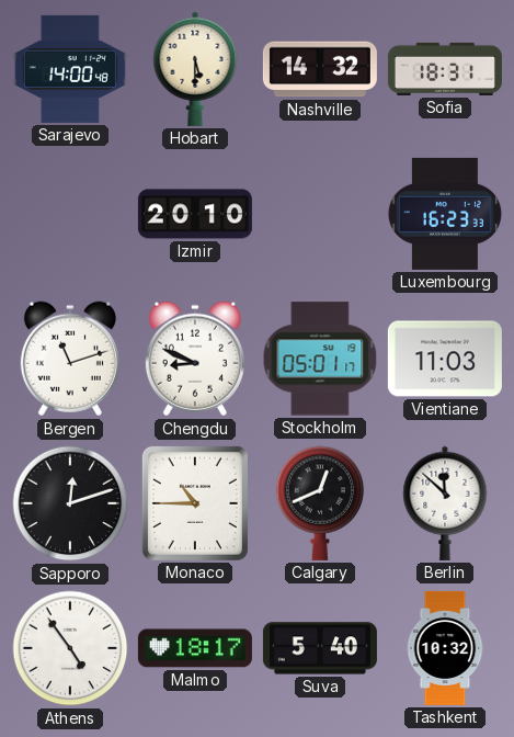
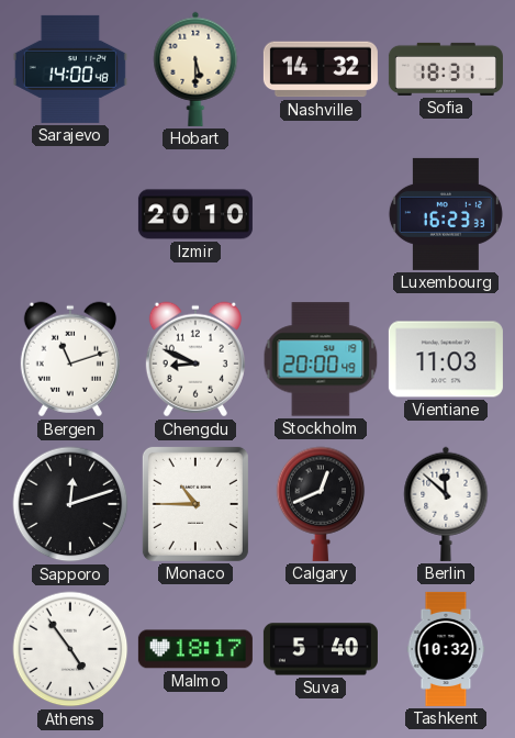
Stockholm: 05:01 -> 20:00
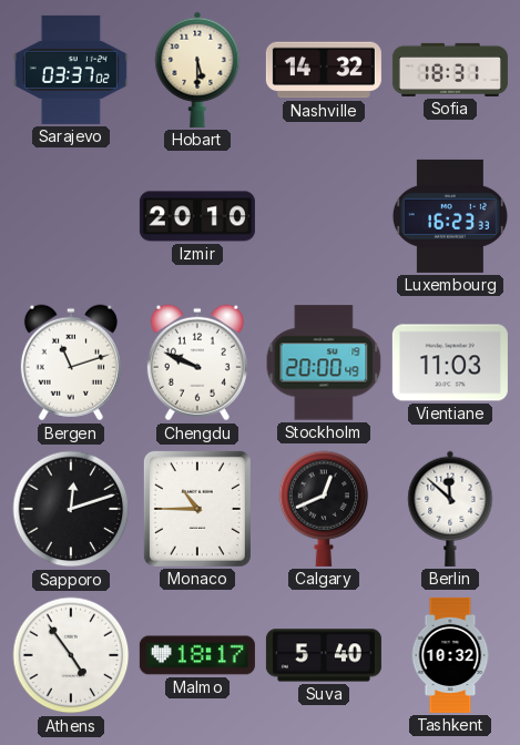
Sarajevo: 14:00 -> 03:37
Chengdu: 8:49 -> 9:49
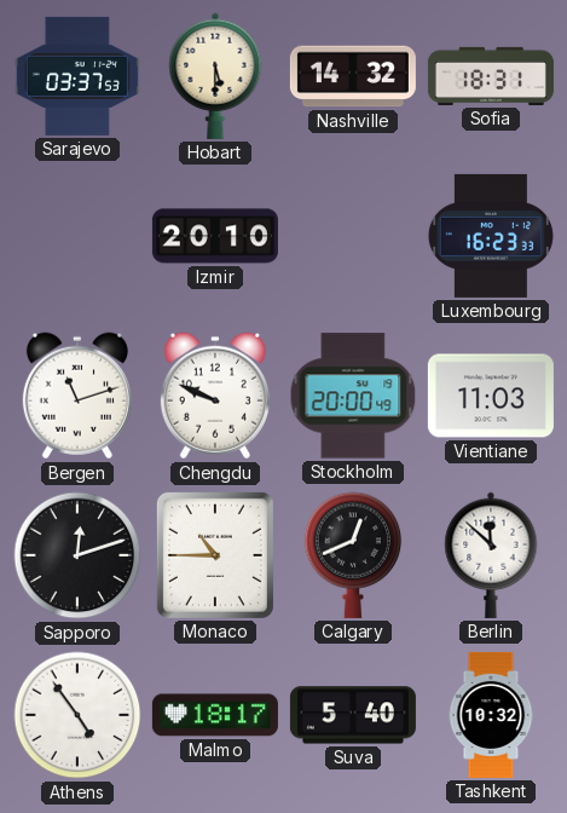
Sarajevo: 03:37:02 -> 03:37:53
